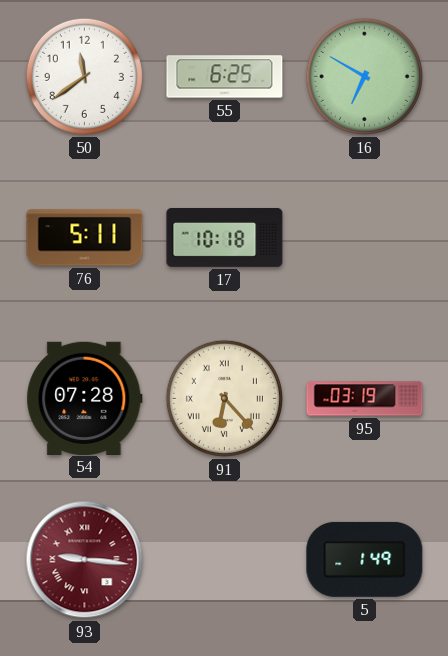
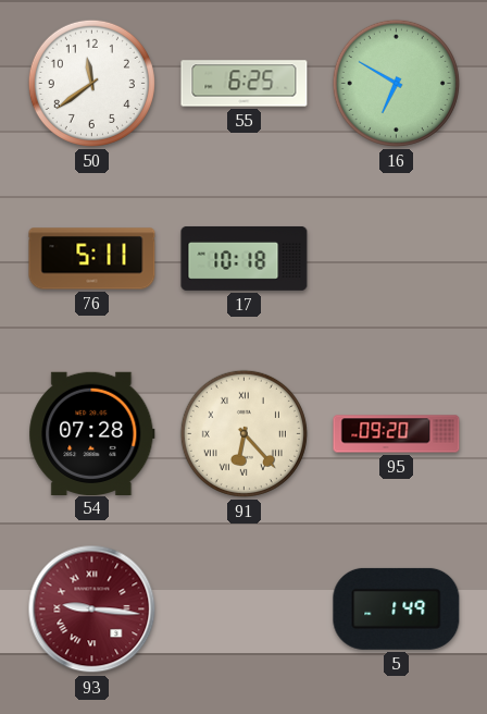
95: 03:19 -> 09:20
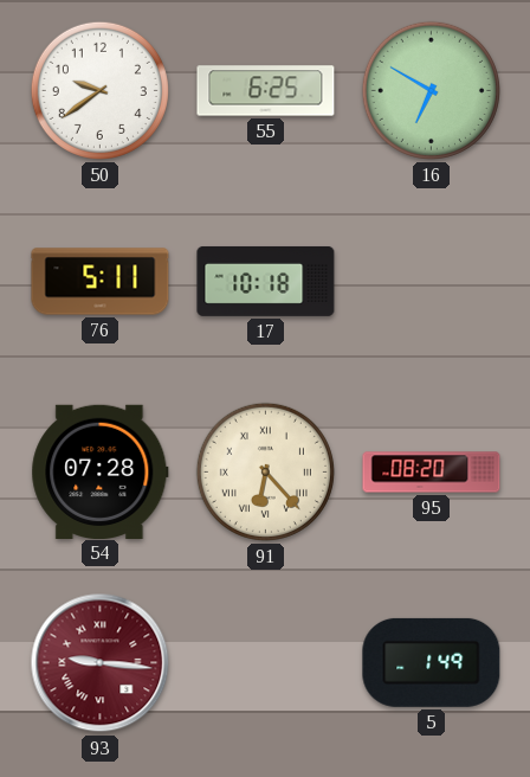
50: 11:39 -> 9:39
95: 09:20 -> 08:20
